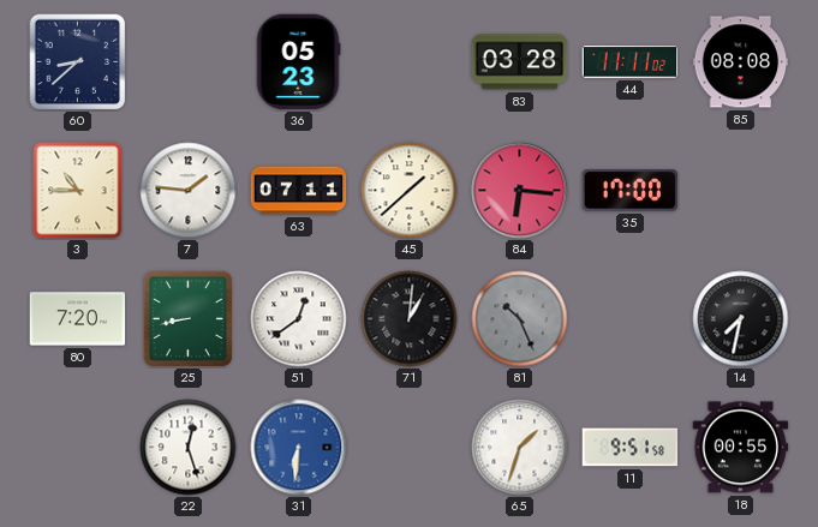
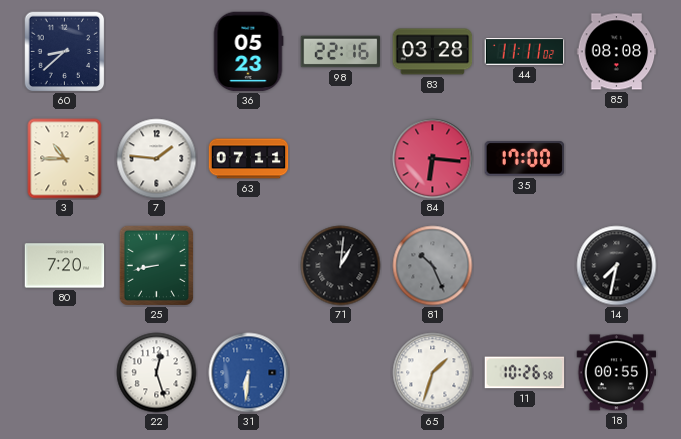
98: none -> 22:16
45: 1:38 -> none
51: 12:39 -> none
11: 9:51 -> 10:26
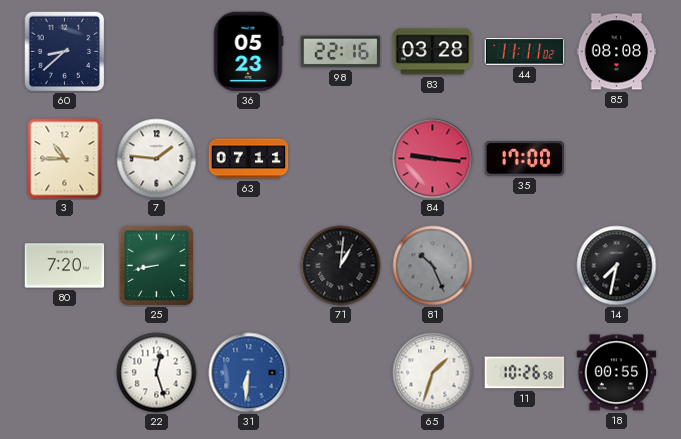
84: 6:16 -> 9:16
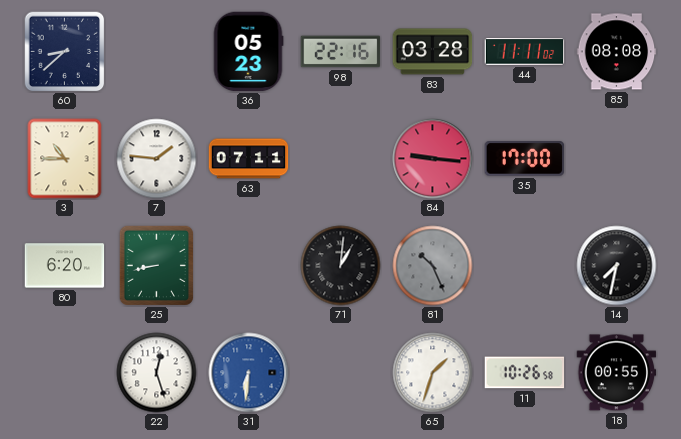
80: 7:20 -> 6:20
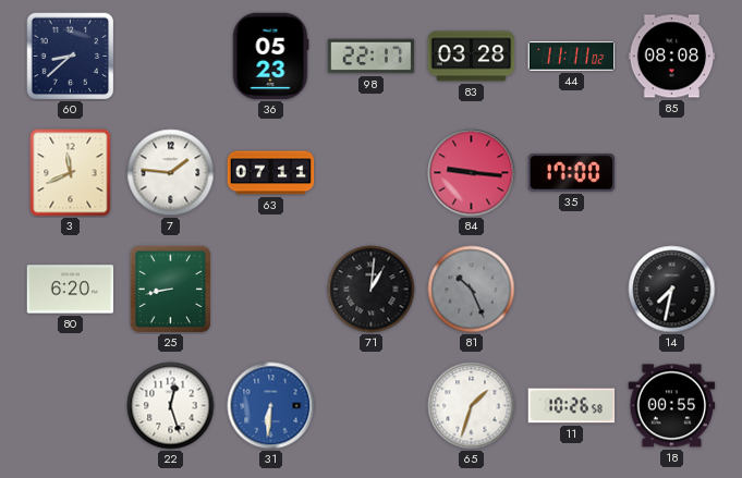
98: 22:16 -> 22:17
3: 10:45 -> 11:41
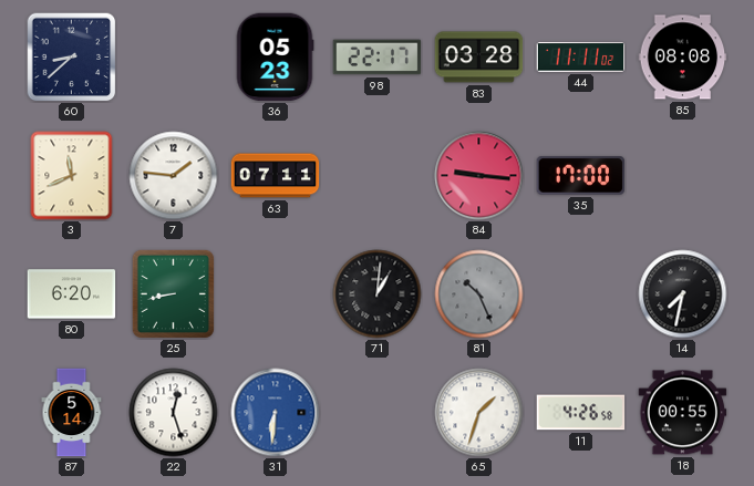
87: none -> 5:14
11: 10:26 -> 4:26
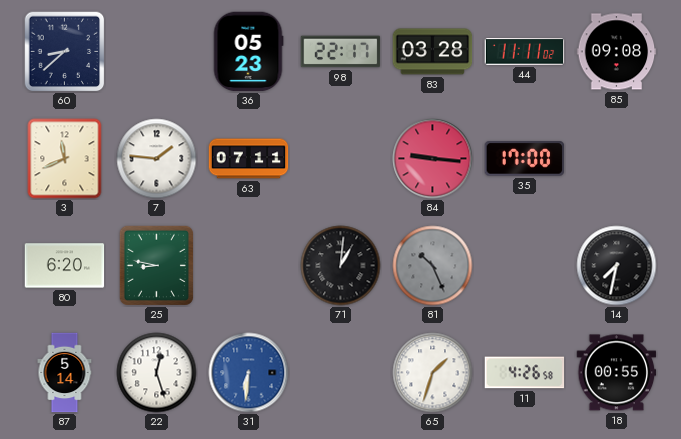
85: 08:08 -> 09:08
25: 8:43 -> 8:47
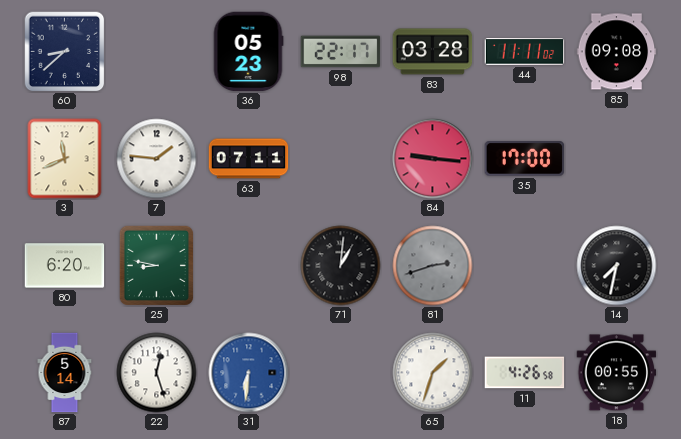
81: 10:26 -> 2:42
